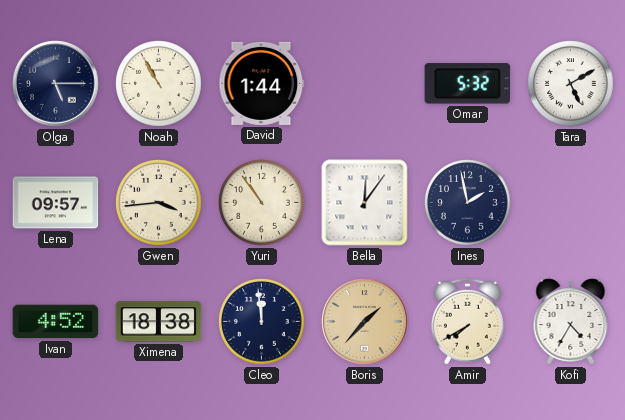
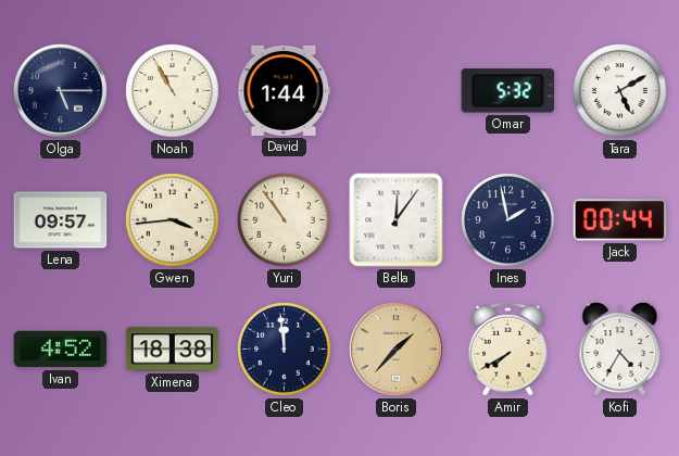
Jack: none -> 00:44
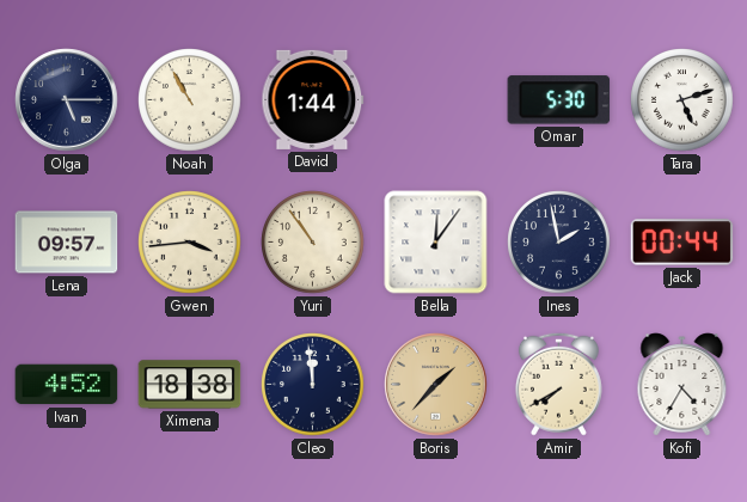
Omar: 5:32 -> 5:30
Tara: 5:10 -> 5:12
